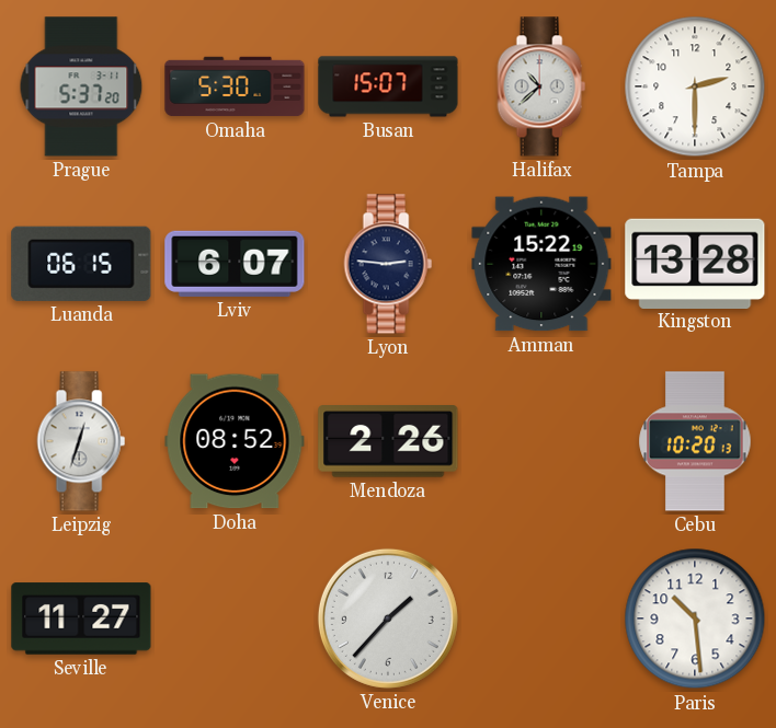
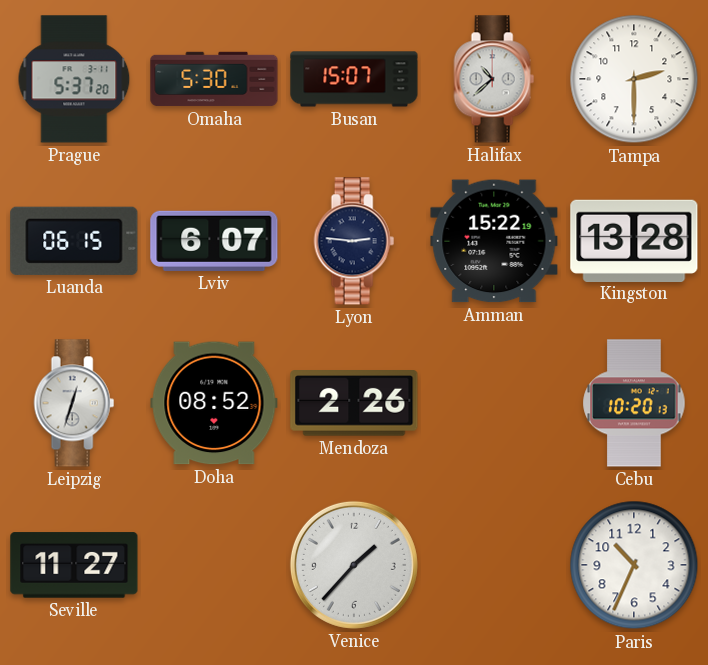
Paris: 10:29 -> 10:34
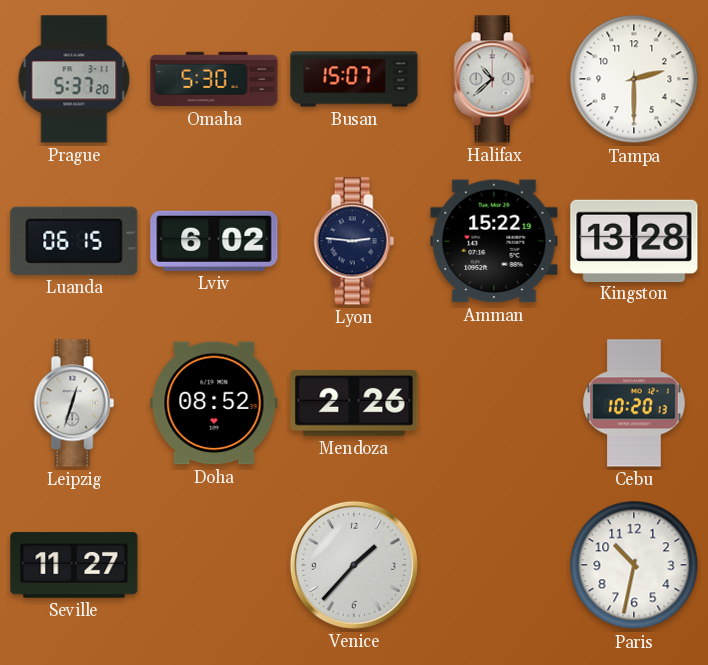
Lviv: 6:07 -> 6:02
Paris: 10:34 -> 10:32
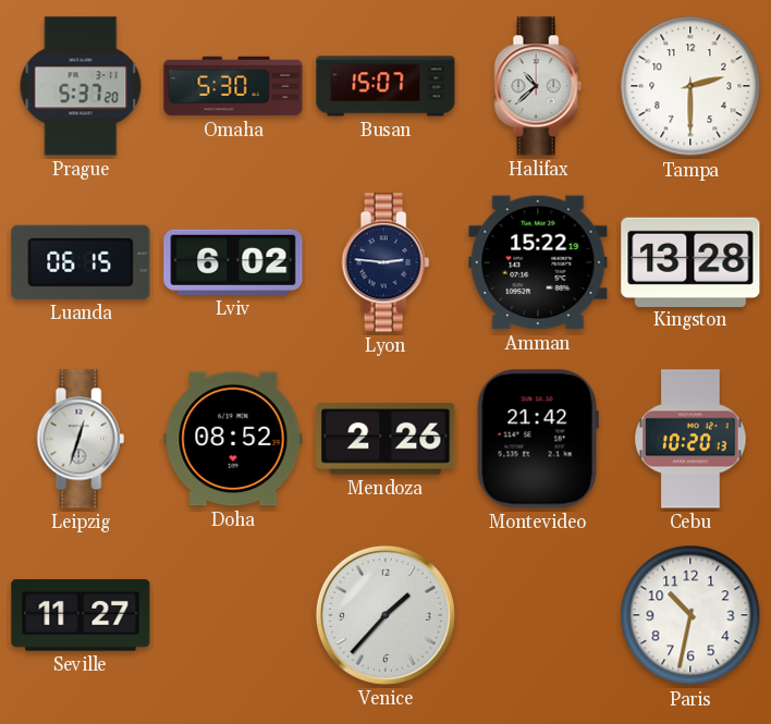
Montevideo: none -> 21:42
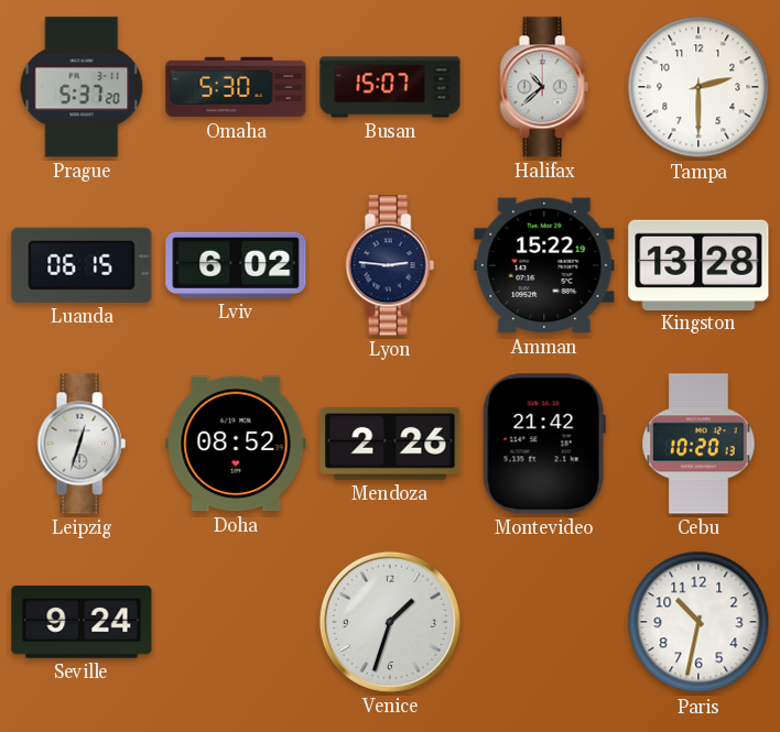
Seville: 11:27 -> 9:24
Venice: 1:37 -> 1:33
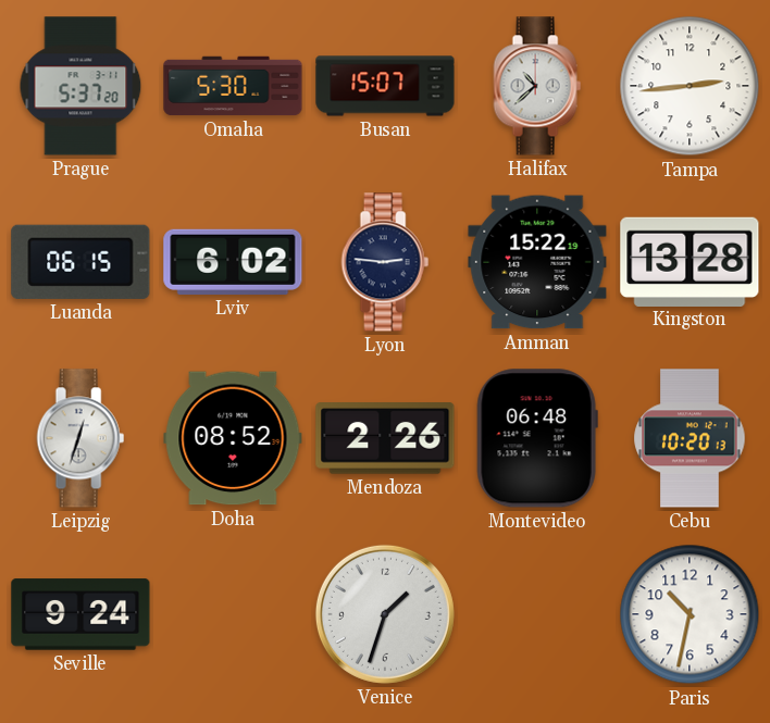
Tampa: 2:30 -> 2:44
Montevideo: 21:42 -> 06:48
